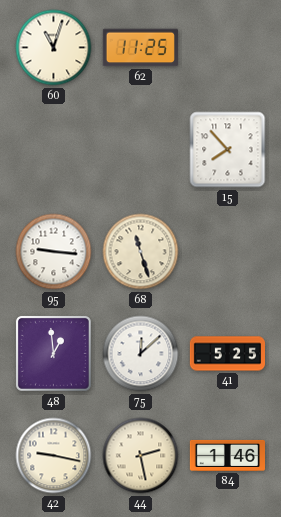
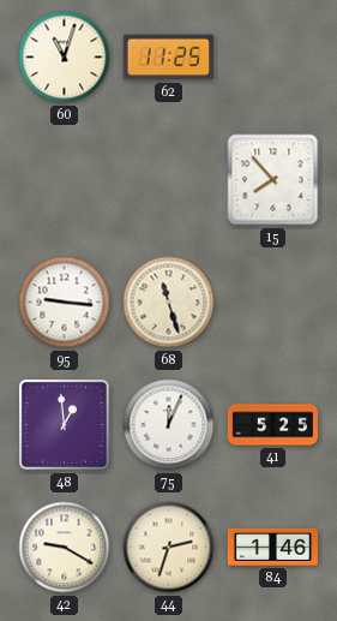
75: 12:08 -> 12:04
42: 9:17 -> 9:20
44: 2:28 -> 2:33
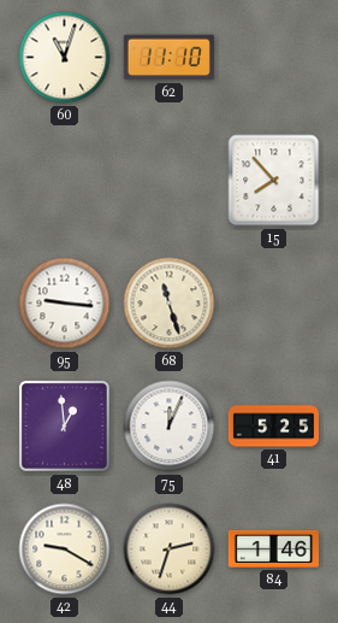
62: 11:25 -> 11:10
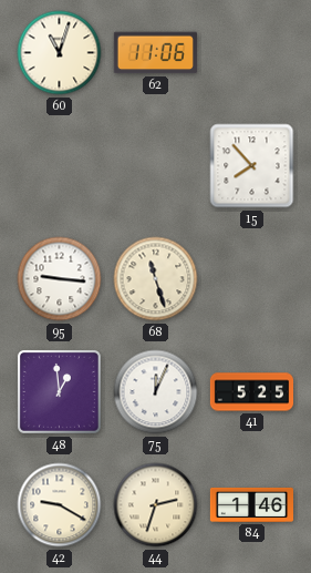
62: 11:10 -> 11:06
